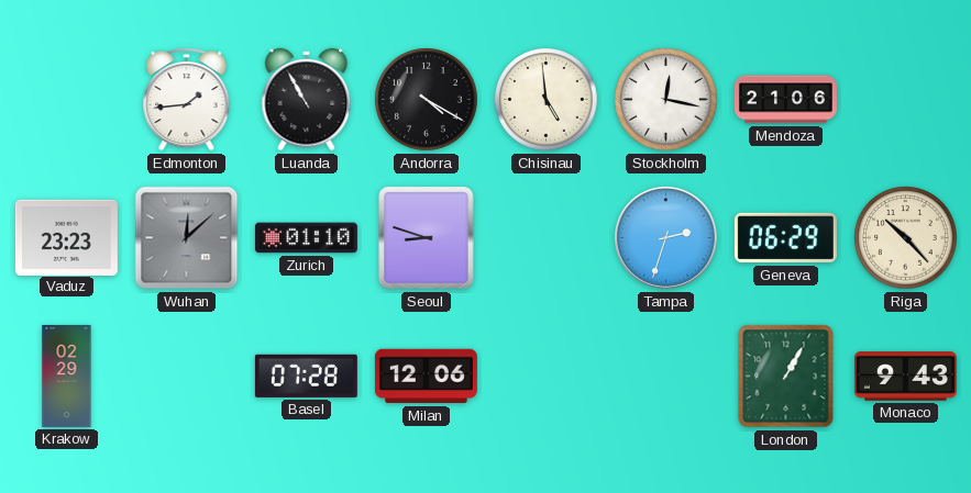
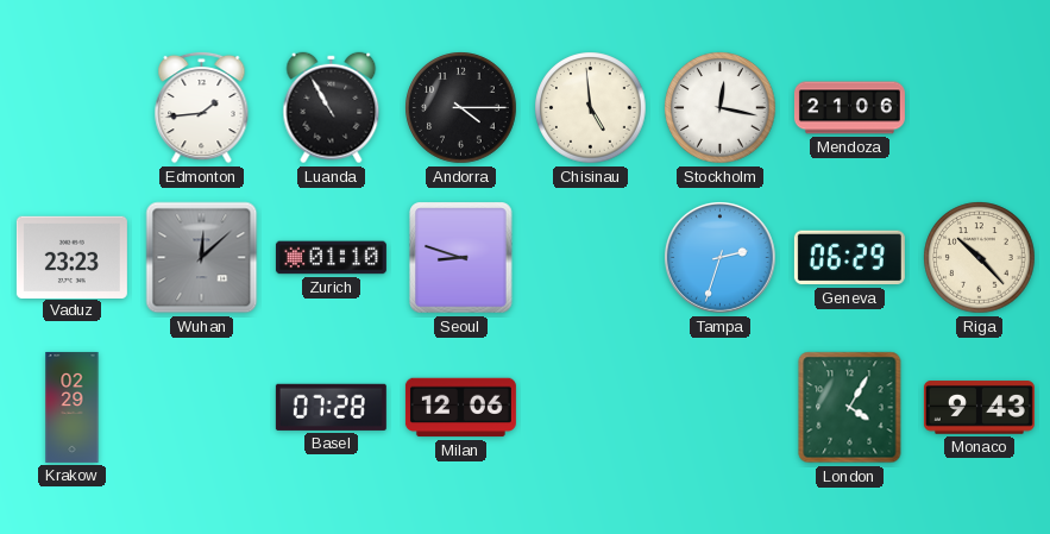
Andorra: 4:20 -> 4:15
London: 1:05 -> 4:05
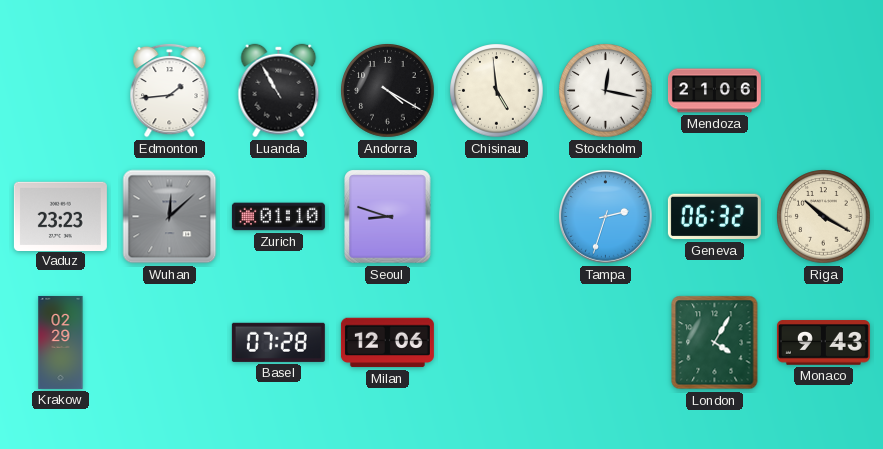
Andorra: 4:15 -> 4:20
Geneva: 06:29 -> 06:32
Riga: 10:23 -> 10:20
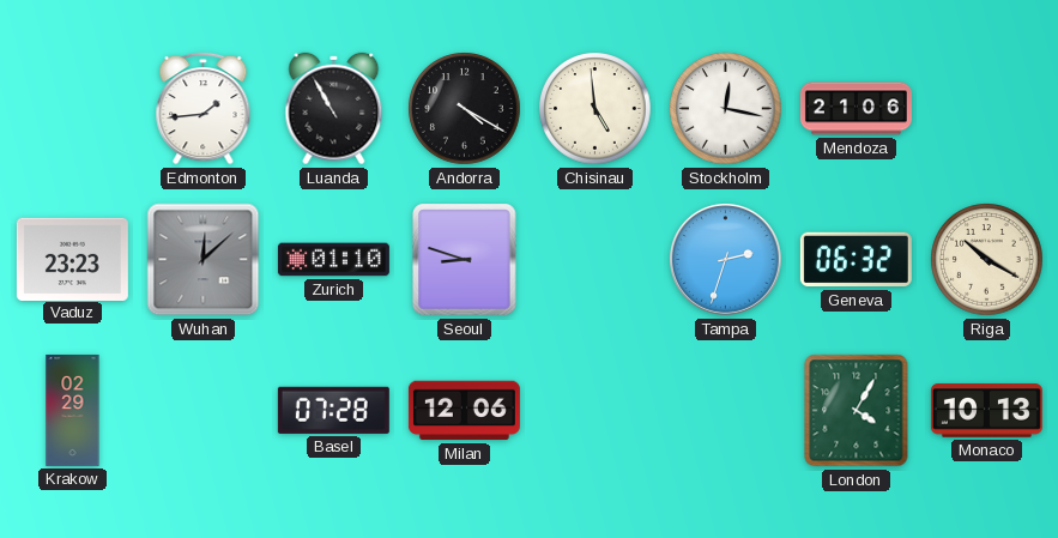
Monaco: 9:43 -> 10:13
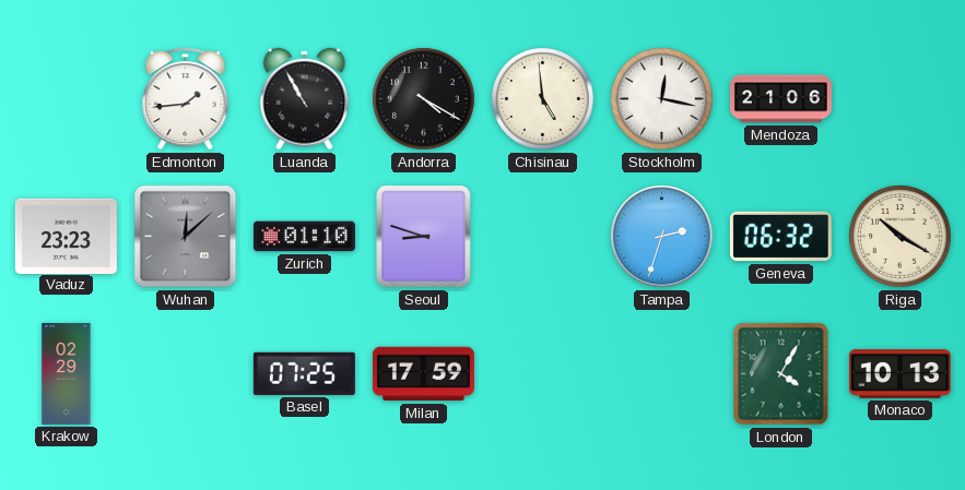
Basel: 07:28 -> 07:25
Milan: 12:06 -> 17:59
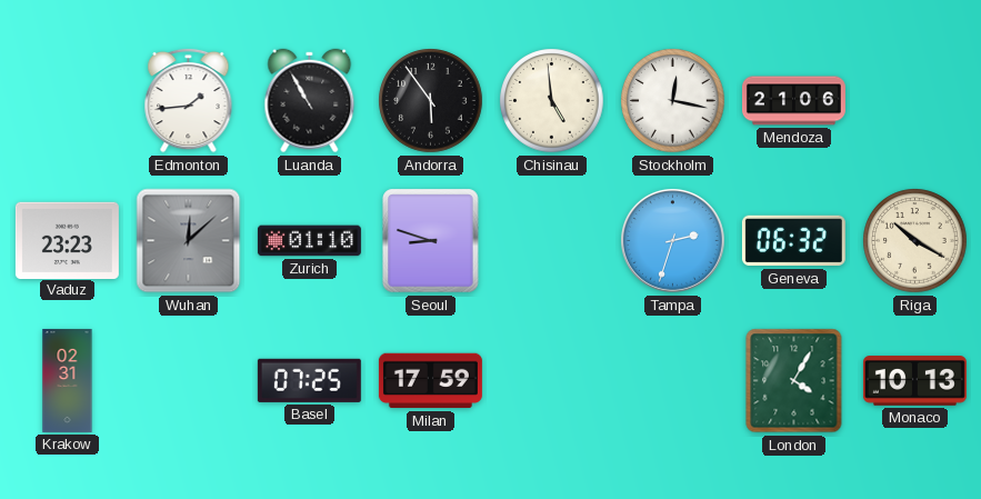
Andorra: 4:20 -> 5:54
Krakow: 02:29 -> 02:31
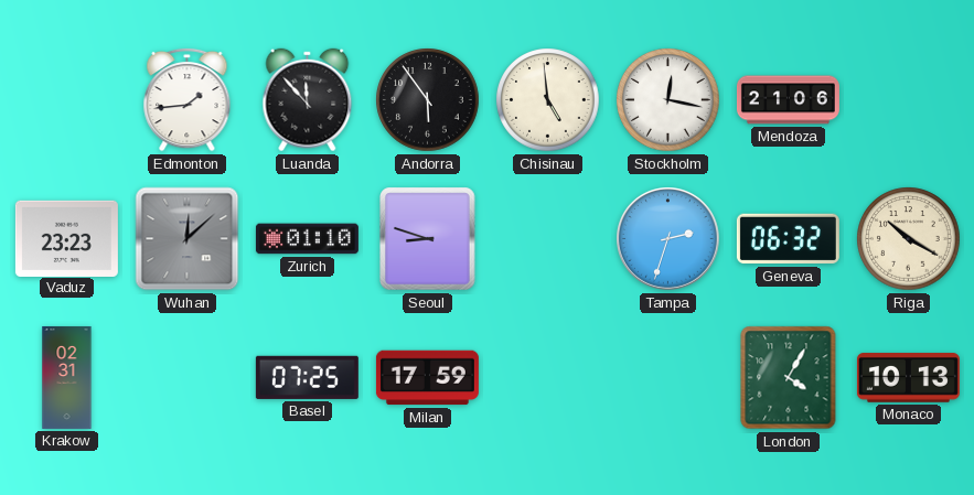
Luanda: 10:55 -> 11:53
